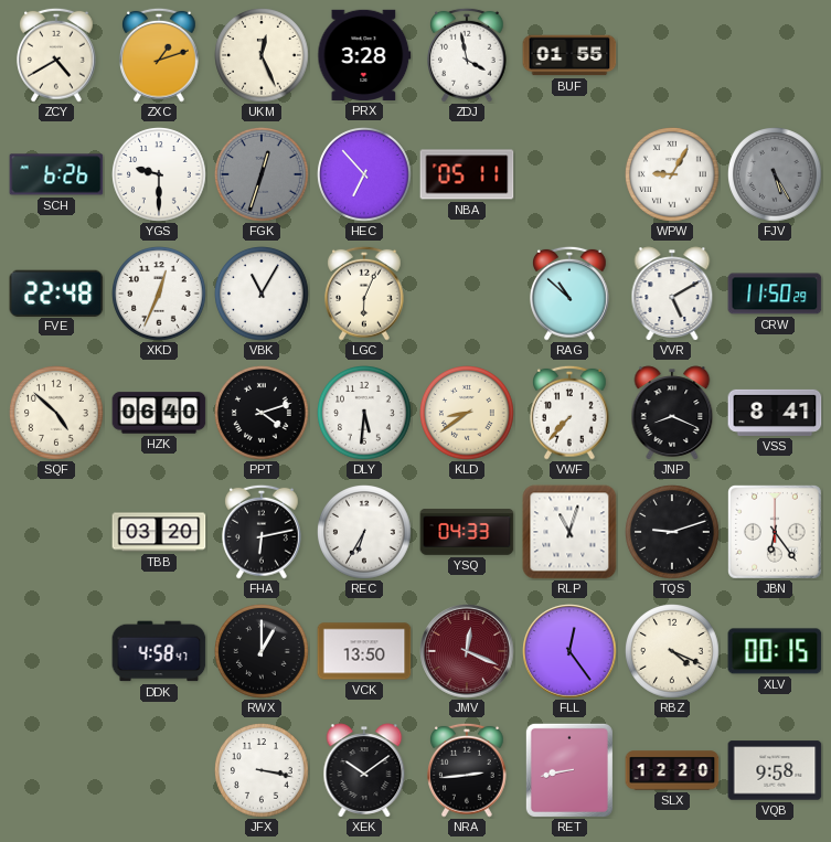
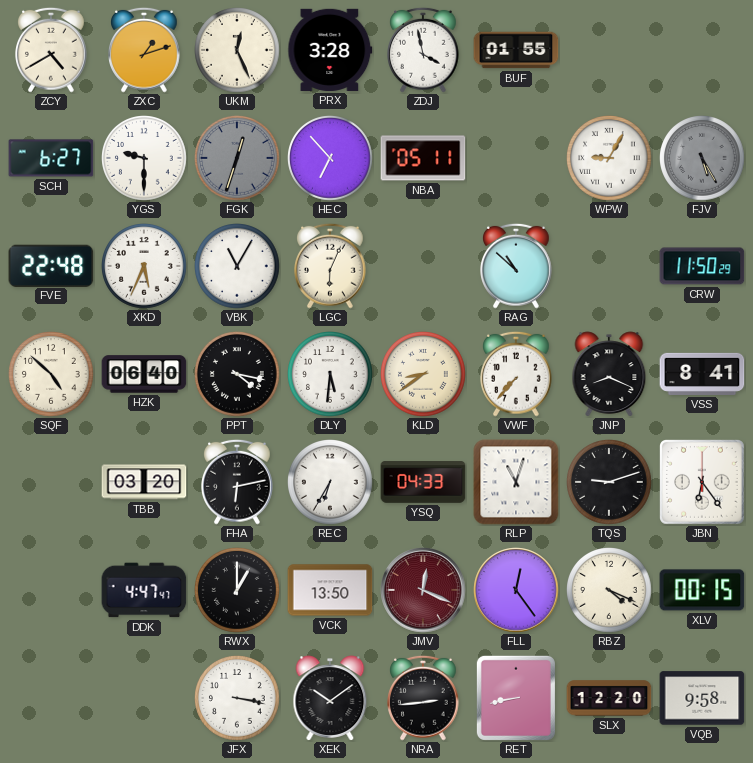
SCH: 6:26 -> 6:27
XKD: 12:34 -> 5:34
VVR: 5:10 -> none
PPT: 4:12 -> 4:17
DDK: 4:58 -> 4:47
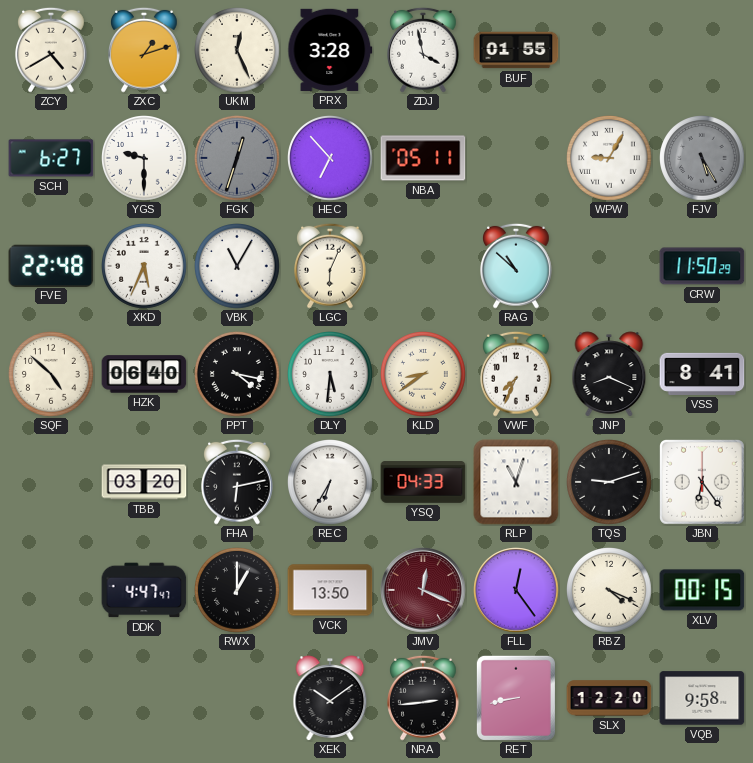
VWF: 7:37 -> 7:34
JFX: 3:17 -> none
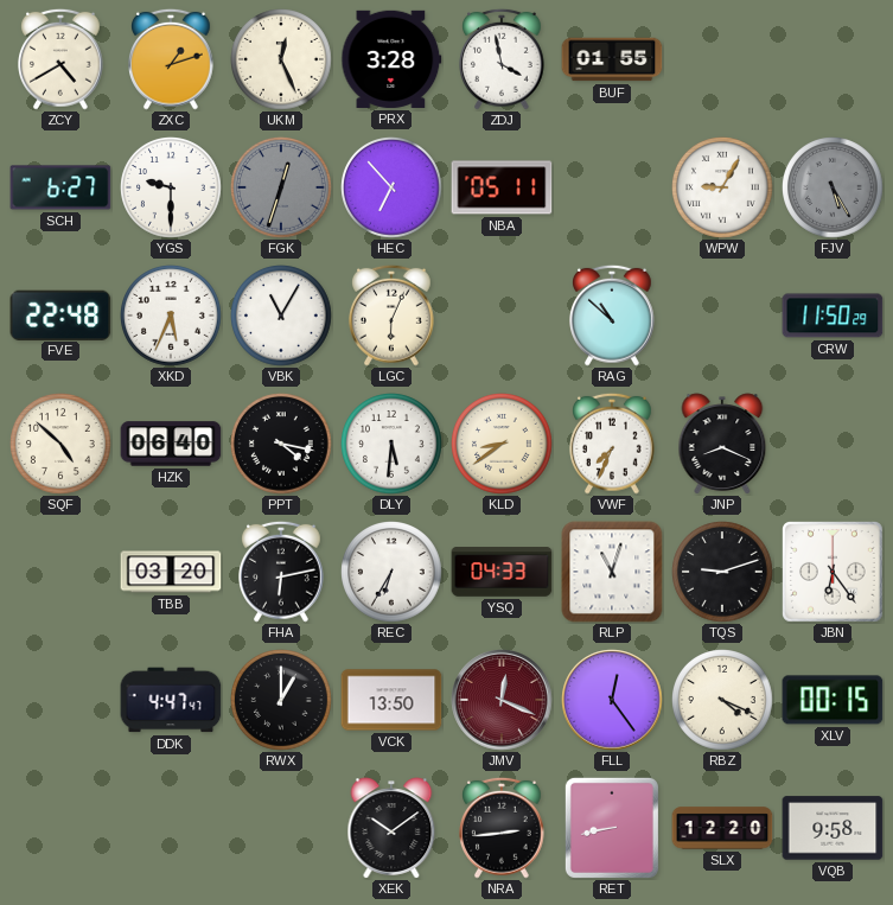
VSS: 8:41 -> none
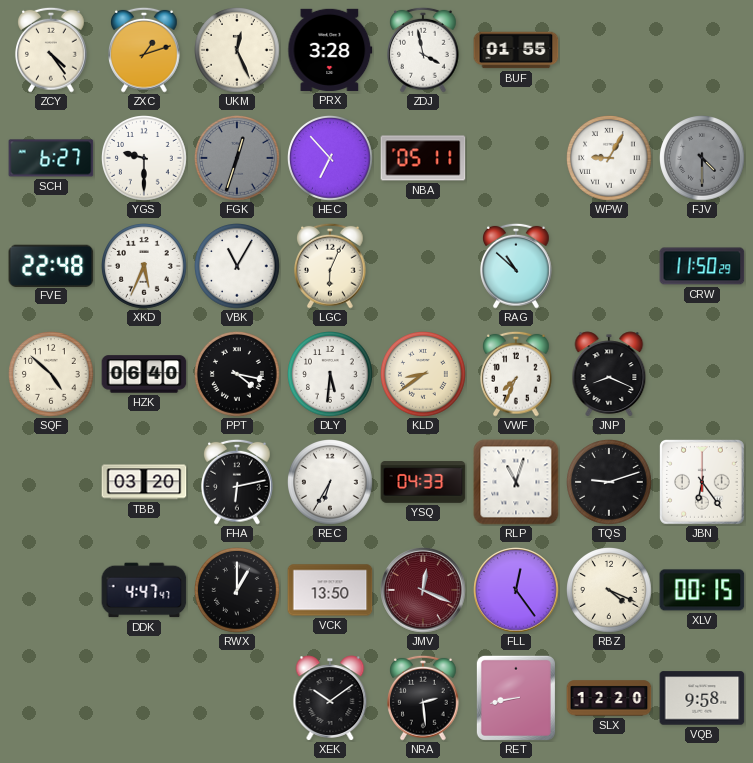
ZCY: 4:40 -> 4:24
FJV: 5:25 -> 4:30
NRA: 2:44 -> 2:29
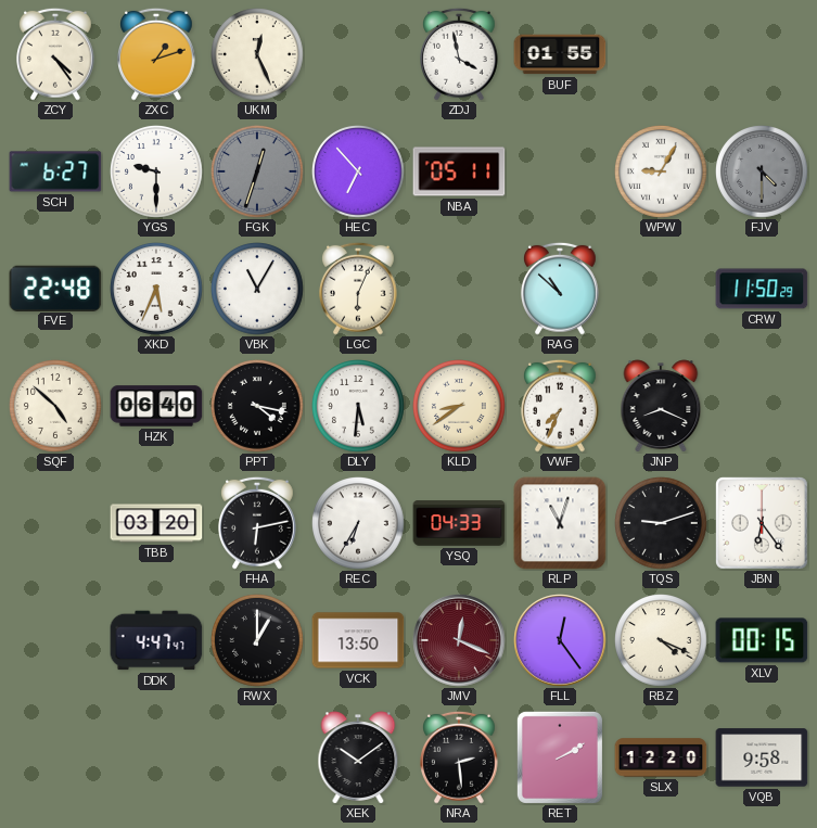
PRX: 3:28 -> none
RET: 8:43 -> 2:10
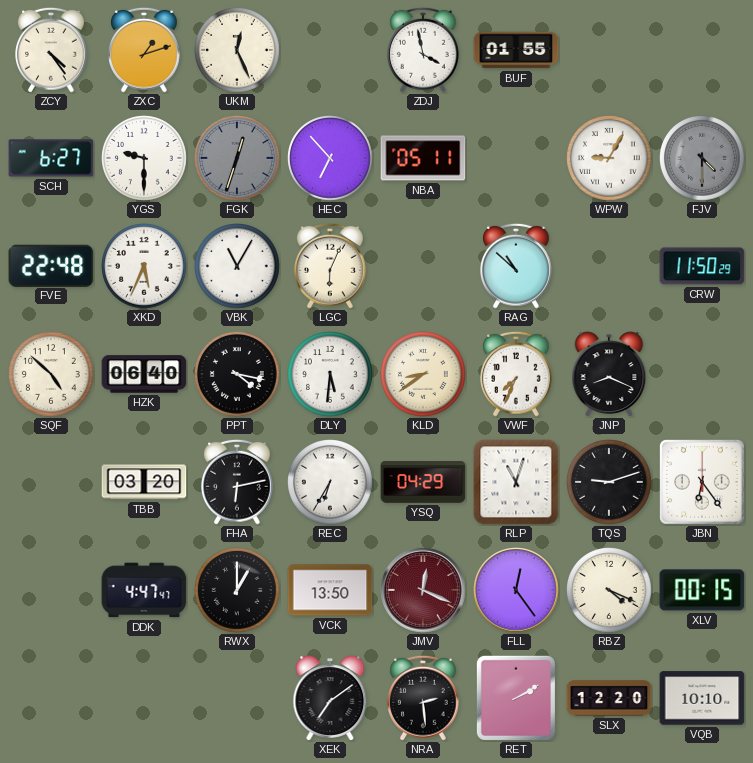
YSQ: 04:33 -> 04:29
XEK: 10:09 -> 7:09
VQB: 9:58 -> 10:10
